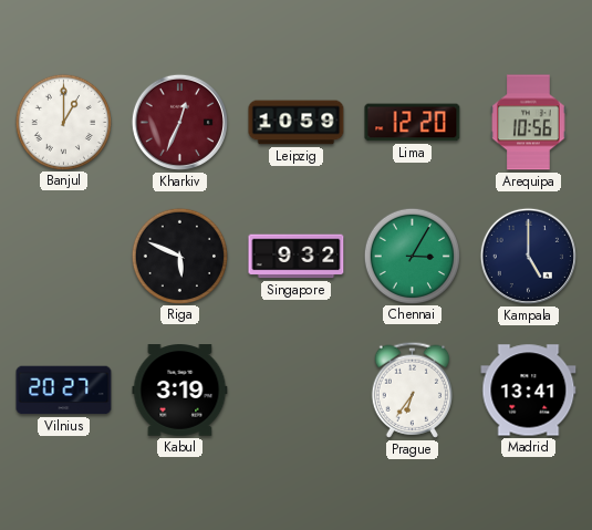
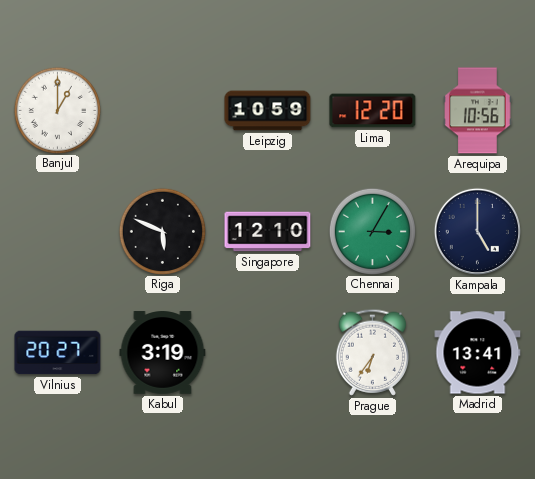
Kharkiv: 12:34 -> none
Singapore: 9:32 -> 12:10
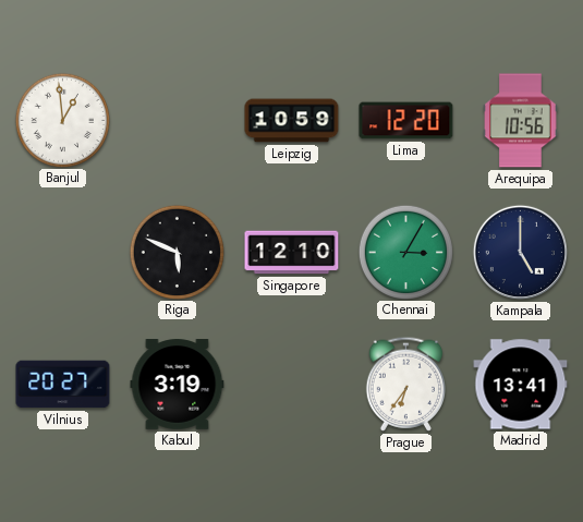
Banjul: 1:00 -> 12:59
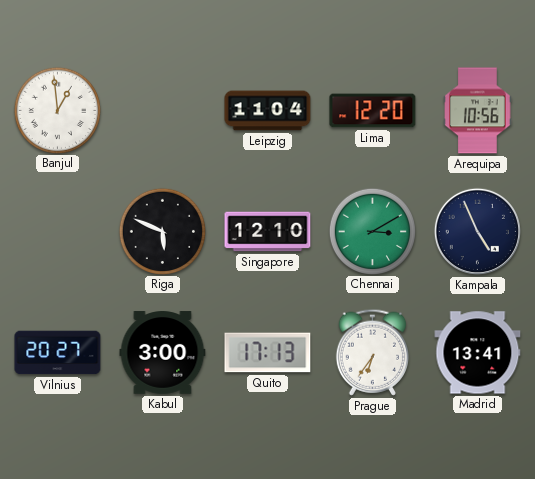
Leipzig: 10:59 -> 11:04
Chennai: 3:05 -> 3:10
Kampala: 5:00 -> 4:56
Kabul: 3:19 -> 3:00
Quito: none -> 17:13
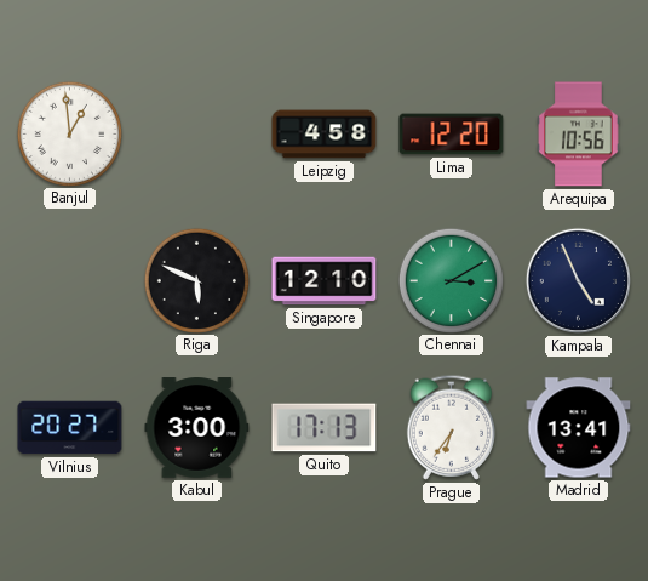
Leipzig: 11:04 -> 4:58
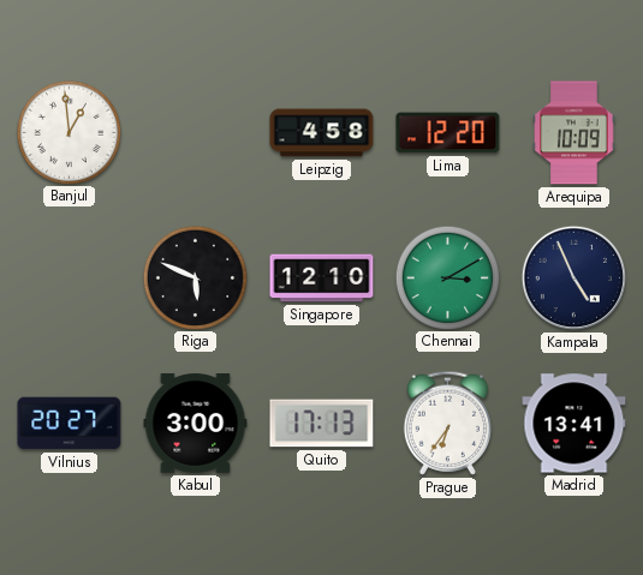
Arequipa: 10:56 -> 10:09
